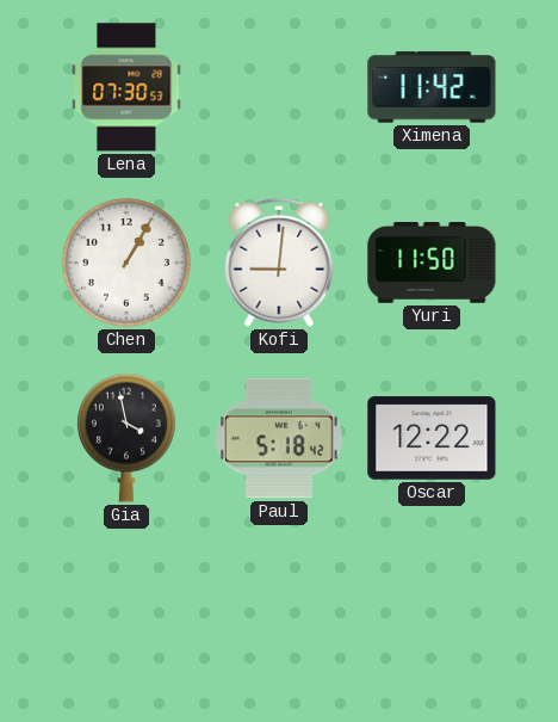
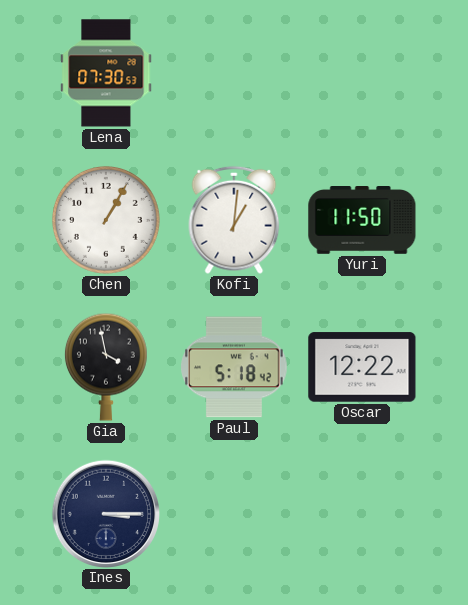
Ximena: 11:42 -> none
Kofi: 9:01 -> 1:01
Ines: none -> 3:15
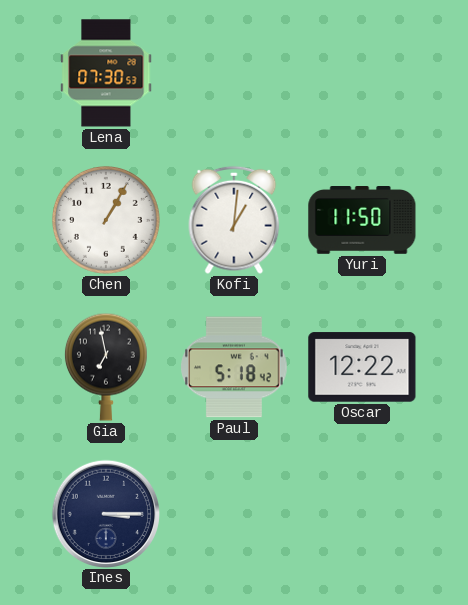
Gia: 3:58 -> 6:58
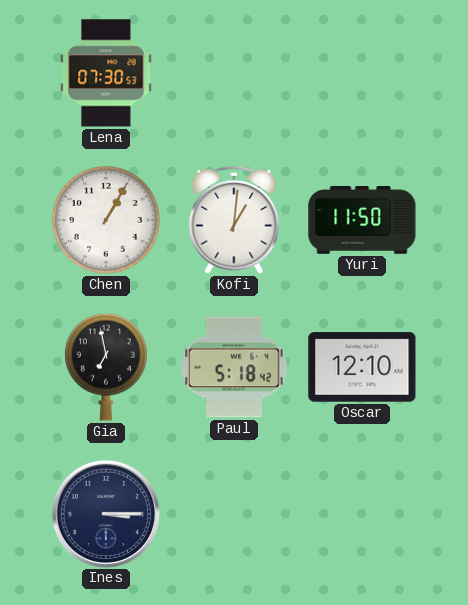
Oscar: 12:22 -> 12:10
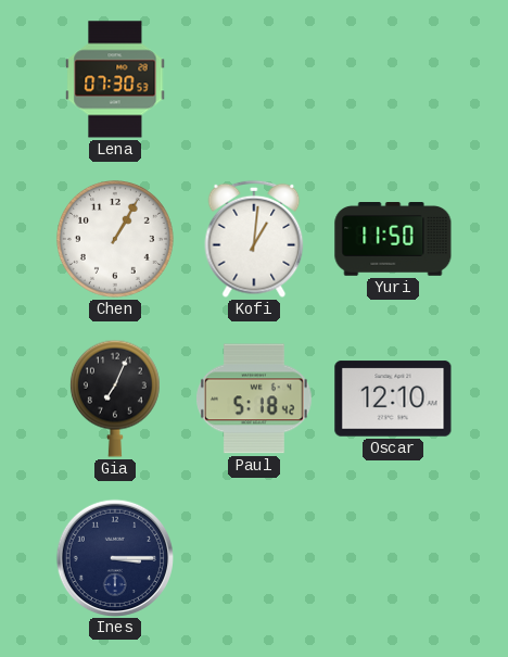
Gia: 6:58 -> 7:04
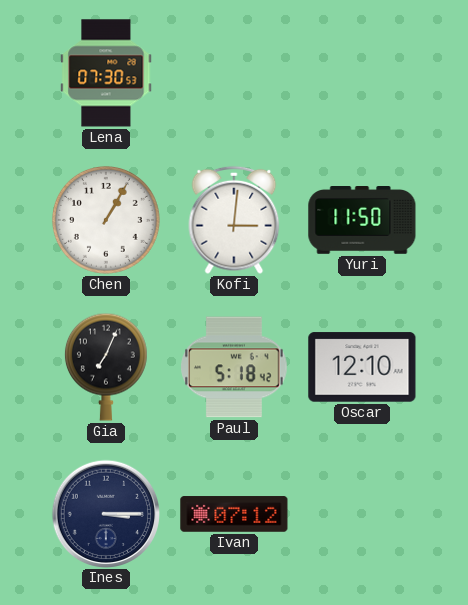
Kofi: 1:01 -> 3:01
Ivan: none -> 07:12
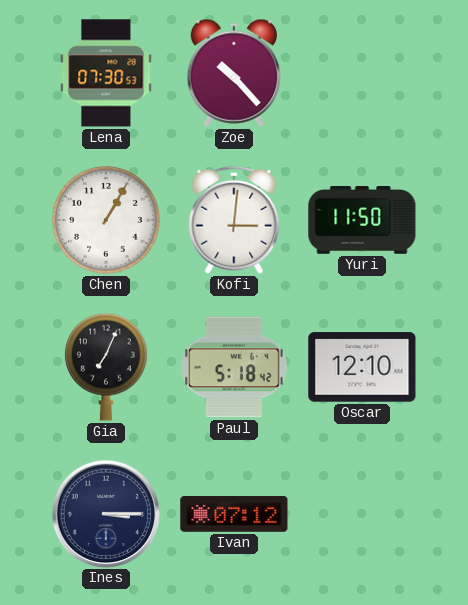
Zoe: none -> 10:23
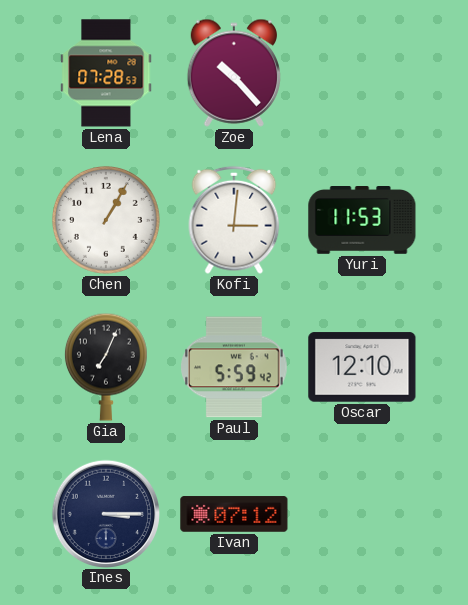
Lena: 07:30 -> 07:28
Yuri: 11:50 -> 11:53
Paul: 5:18 -> 5:59
